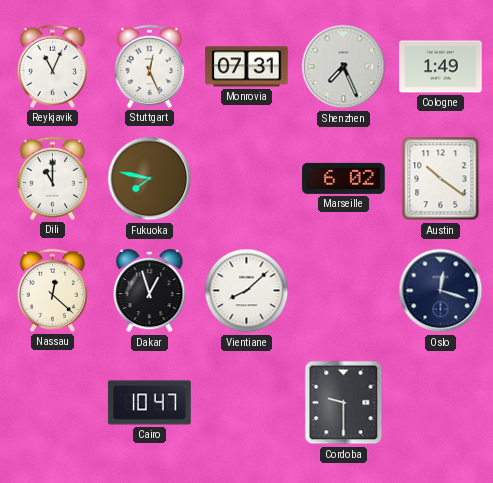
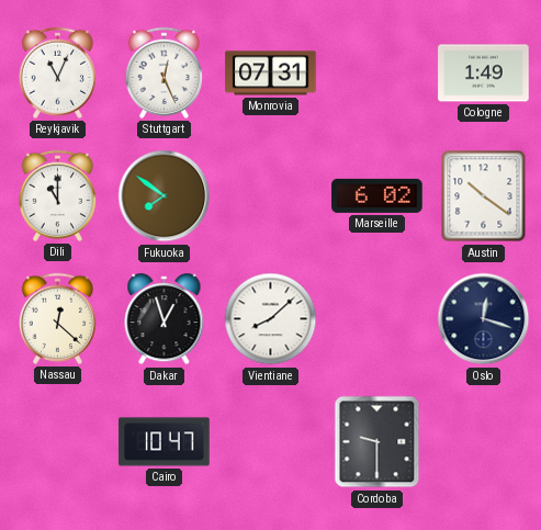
Shenzhen: 7:26 -> none
Fukuoka: 7:47 -> 7:51
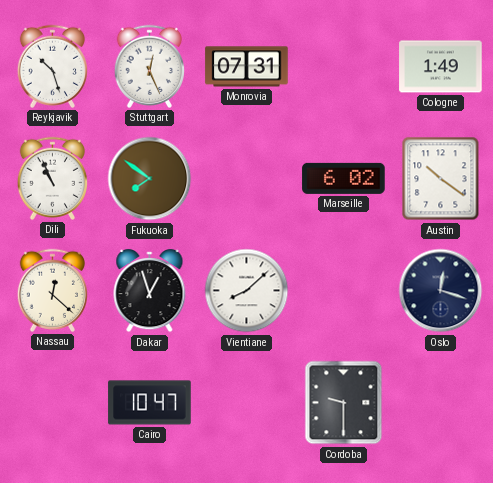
Reykjavik: 11:04 -> 10:27
Dili: 11:00 -> 10:56
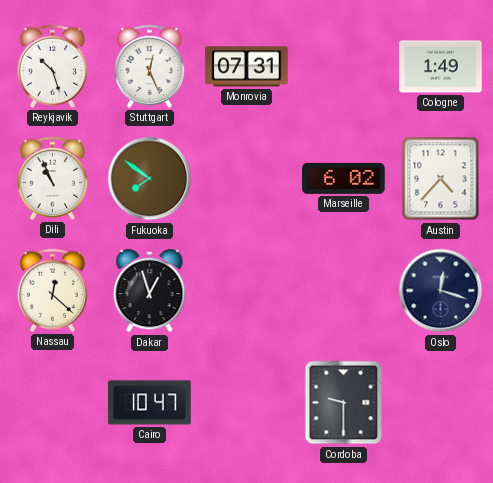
Austin: 10:21 -> 4:37
Vientiane: 8:08 -> none
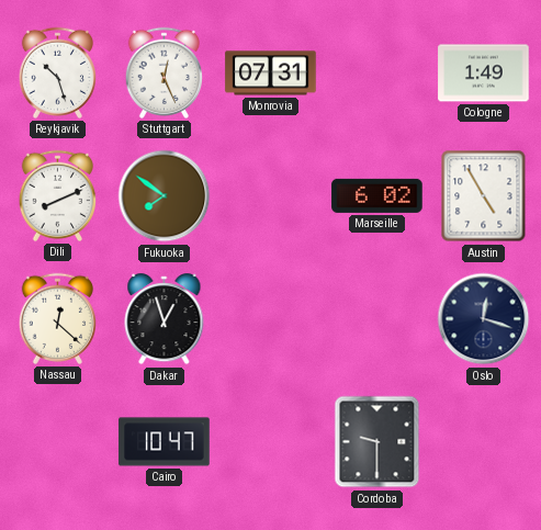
Dili: 10:56 -> 8:11
Austin: 4:37 -> 4:55
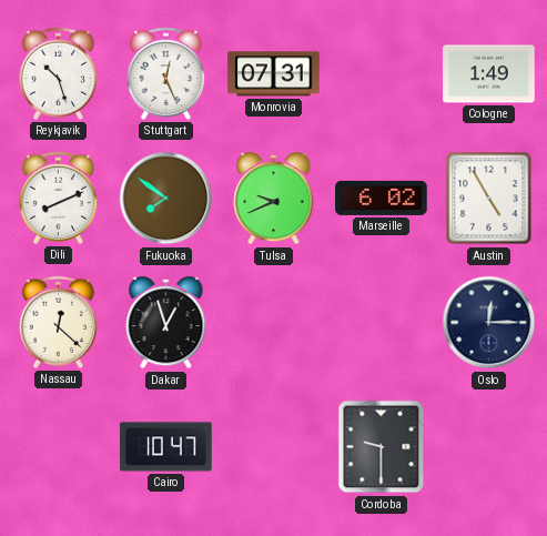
Tulsa: none -> 9:41
Oslo: 12:18 -> 12:15
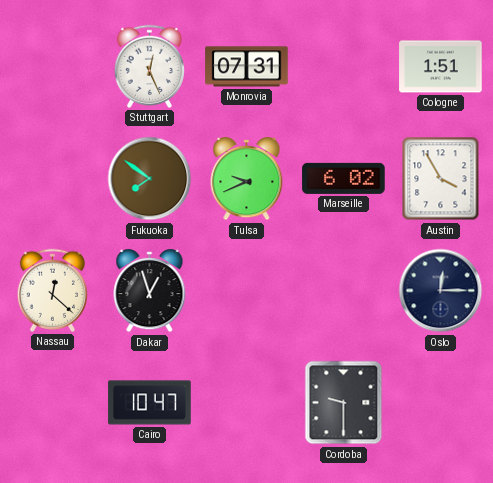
Reykjavik: 10:27 -> none
Cologne: 1:49 -> 1:51
Dili: 8:11 -> none
Austin: 4:55 -> 3:55
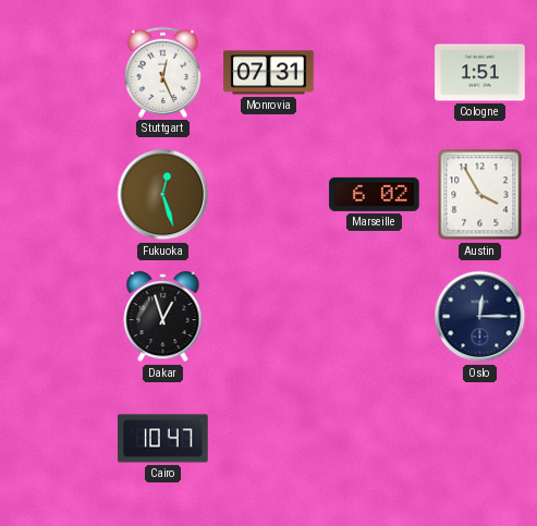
Fukuoka: 7:51 -> 12:27
Tulsa: 9:41 -> none
Nassau: 12:22 -> none
Cordoba: 9:30 -> none
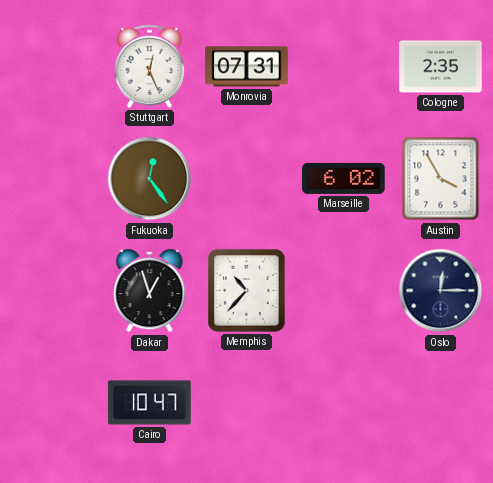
Cologne: 1:51 -> 2:35
Fukuoka: 12:27 -> 12:24
Memphis: none -> 10:37
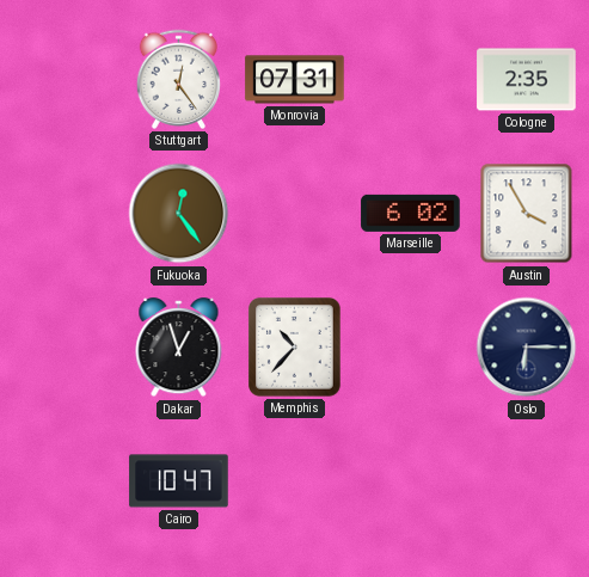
Stuttgart: 12:26 -> 12:24
Oslo: 12:15 -> 6:15
